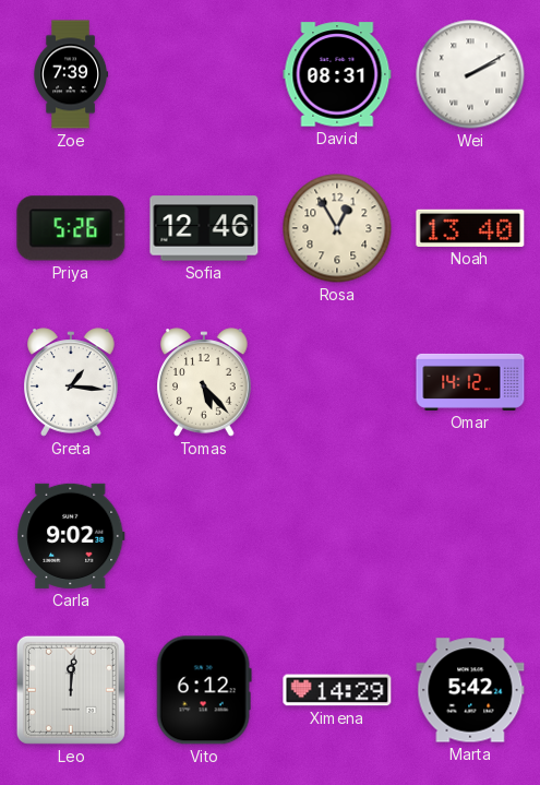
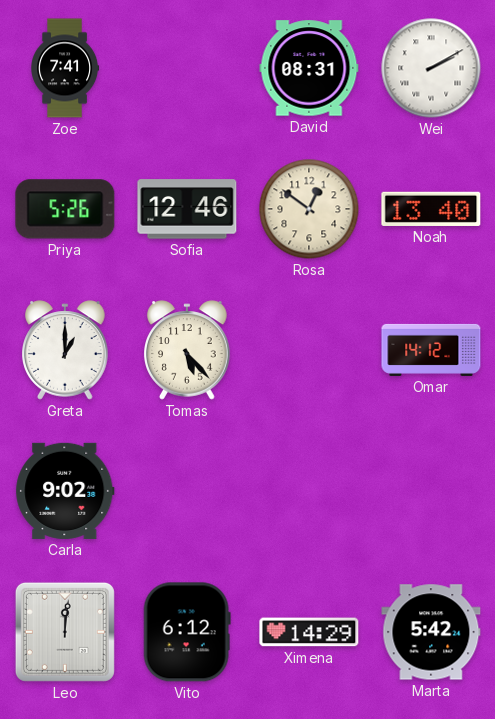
Zoe: 7:39 -> 7:41
Rosa: 12:55 -> 12:51
Greta: 1:16 -> 1:00
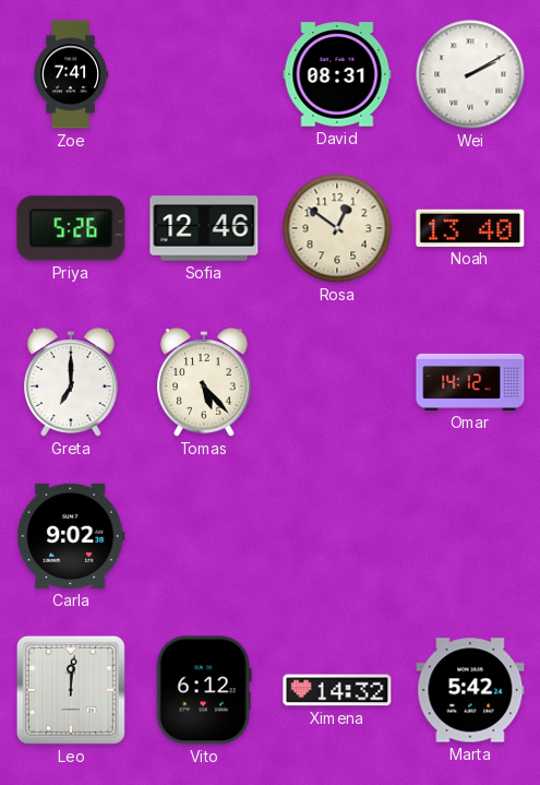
Greta: 1:00 -> 7:00
Ximena: 14:29 -> 14:32
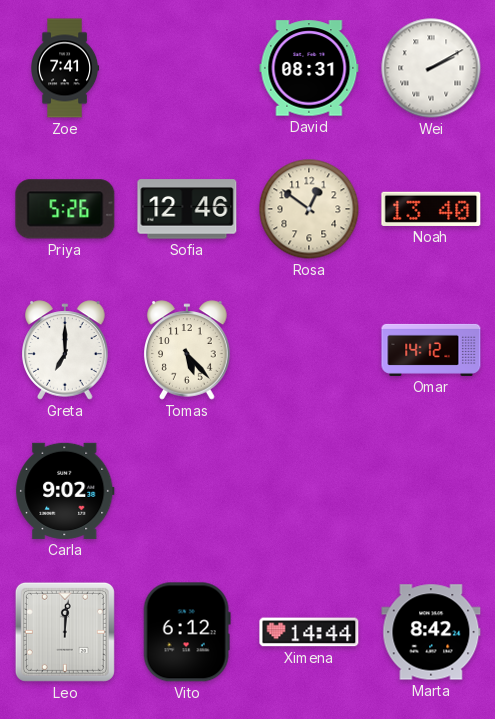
Ximena: 14:32 -> 14:44
Marta: 5:42 -> 8:42
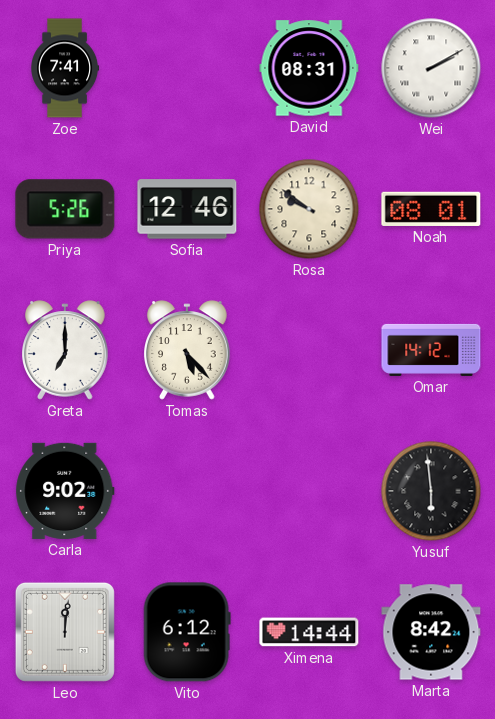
Rosa: 12:51 -> 9:51
Noah: 13:40 -> 08:01
Yusuf: none -> 5:59
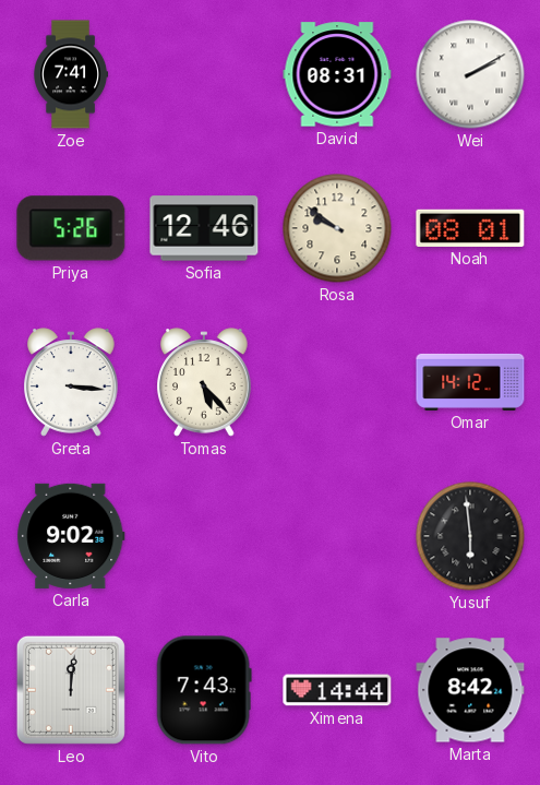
Greta: 7:00 -> 3:16
Vito: 6:12 -> 7:43
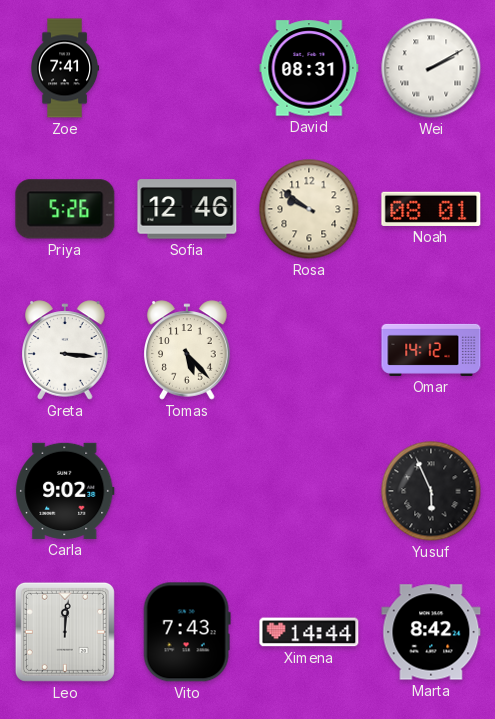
Yusuf: 5:59 -> 5:56
